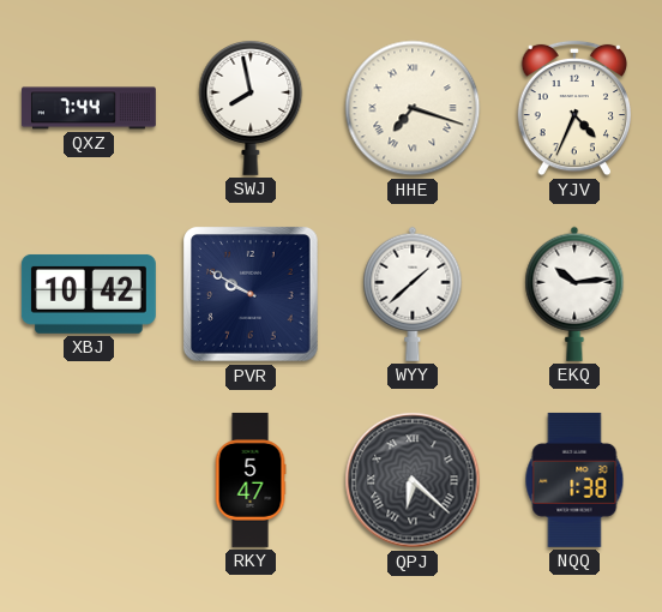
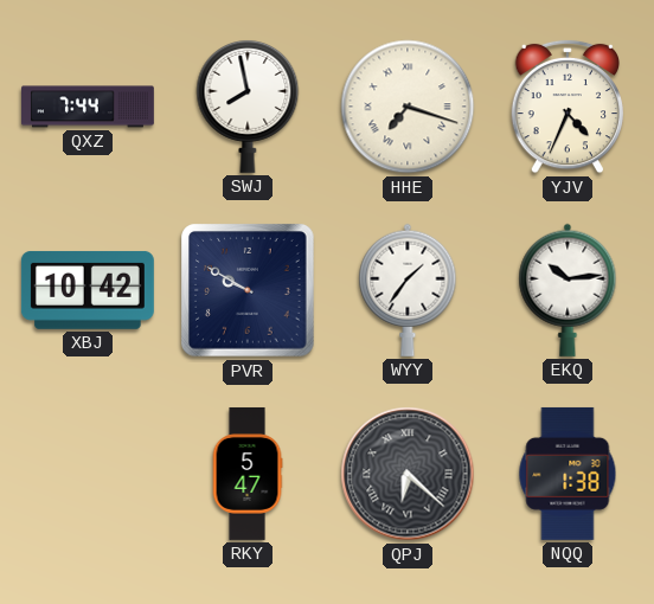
WYY: 1:38 -> 1:36
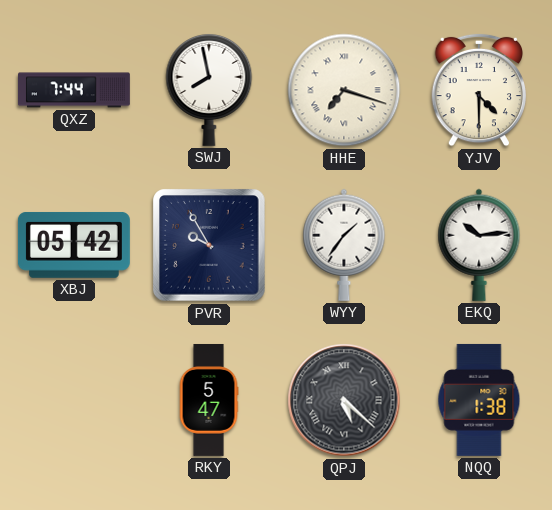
YJV: 4:34 -> 4:30
XBJ: 10:42 -> 05:42
PVR: 9:50 -> 9:55
QPJ: 6:22 -> 5:22
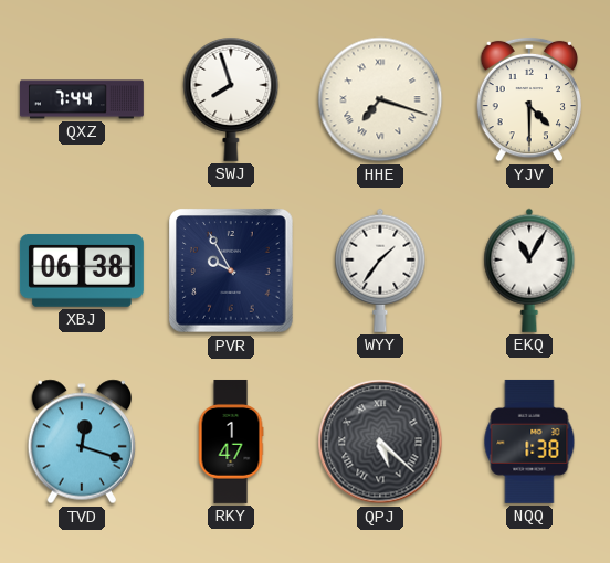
SWJ: 7:58 -> 7:57
XBJ: 05:42 -> 06:38
EKQ: 10:14 -> 11:05
TVD: none -> 12:18
RKY: 5:47 -> 1:47
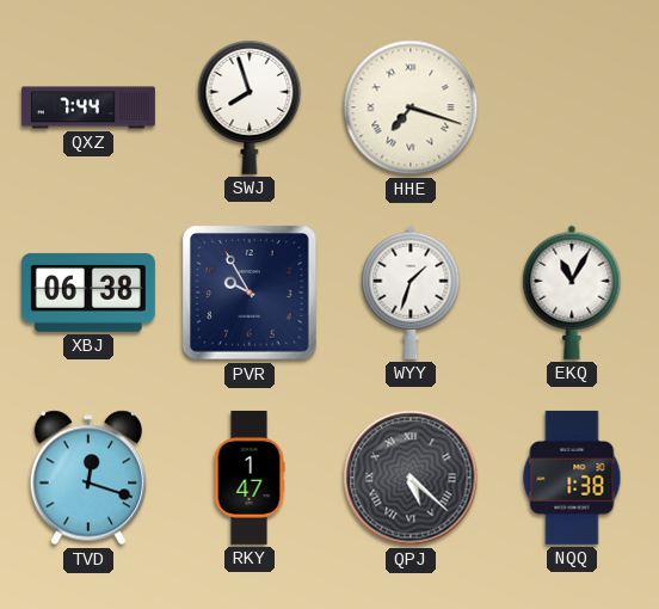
YJV: 4:30 -> none
WYY: 1:36 -> 1:33
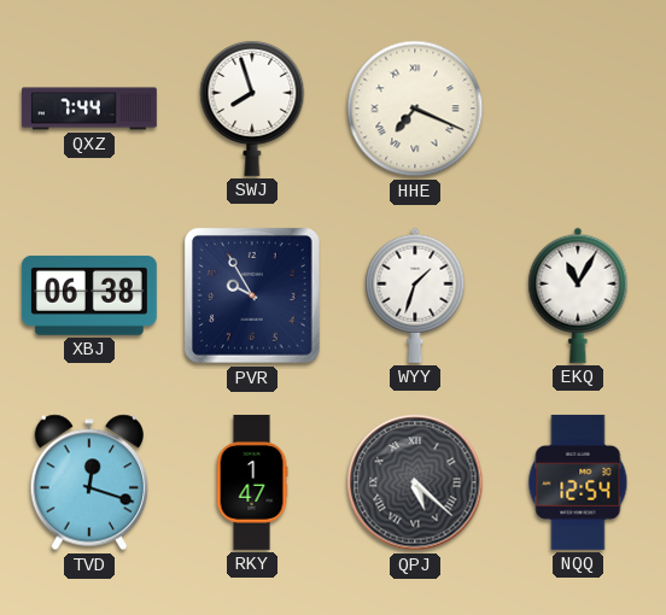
HHE: 7:18 -> 7:19
NQQ: 1:38 -> 12:54
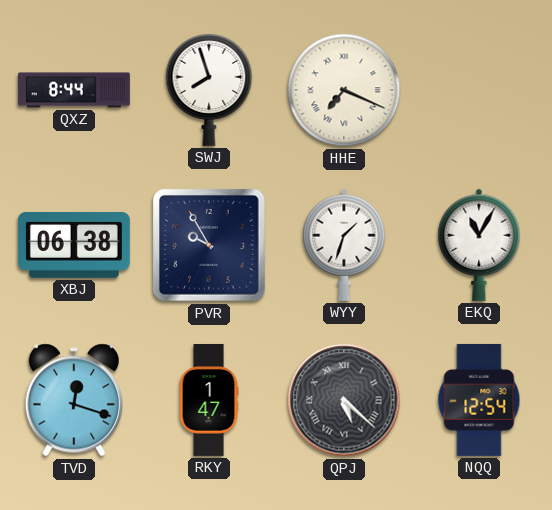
QXZ: 7:44 -> 8:44
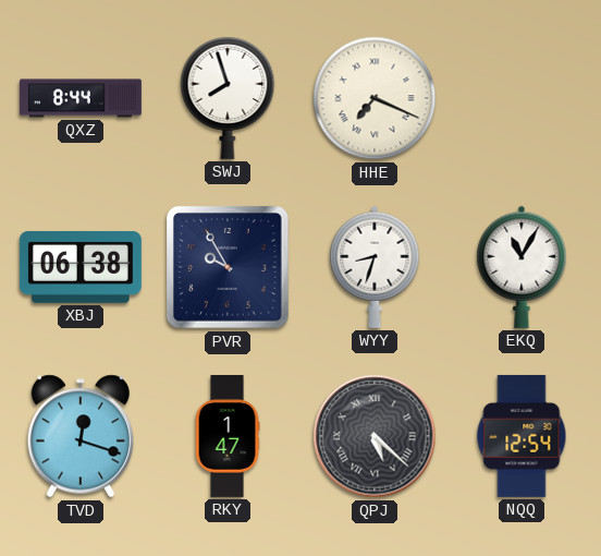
WYY: 1:33 -> 8:33
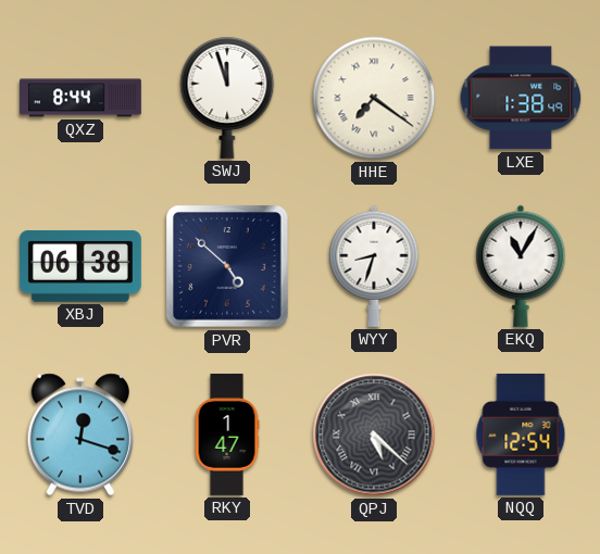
SWJ: 7:57 -> 11:57
HHE: 7:19 -> 7:21
LXE: none -> 1:38
PVR: 9:55 -> 4:52
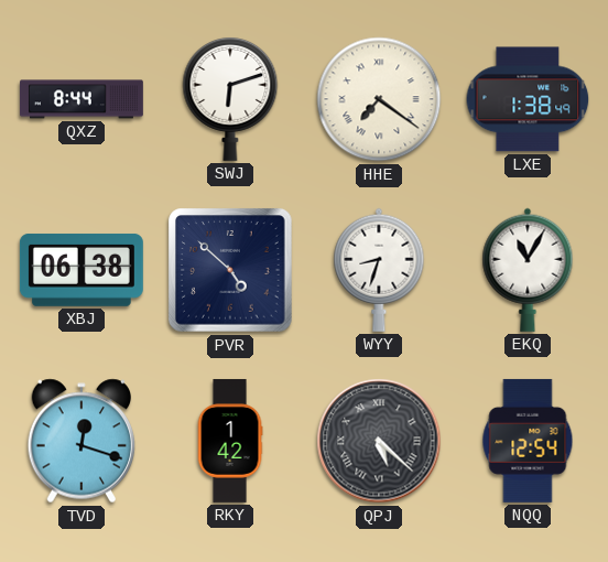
SWJ: 11:57 -> 6:12
RKY: 1:47 -> 1:42
